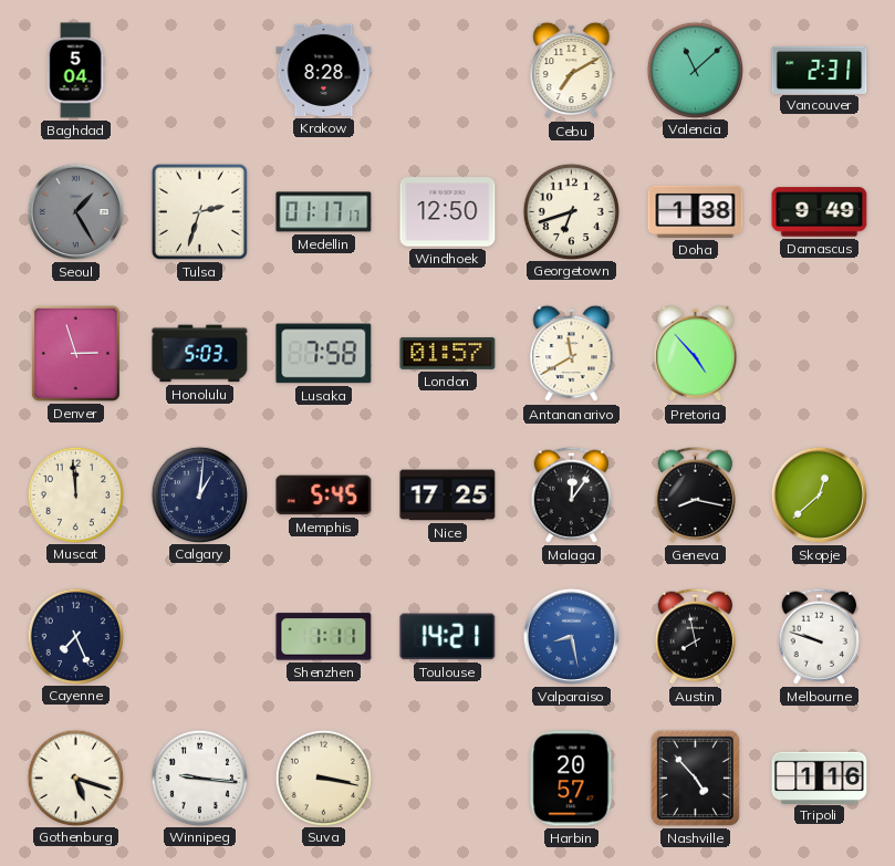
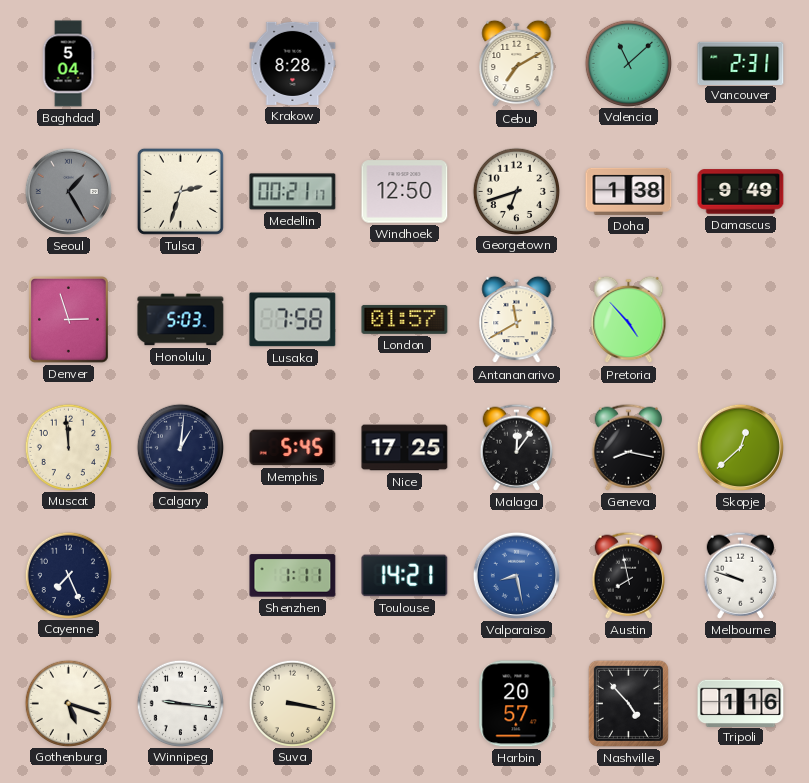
Medellin: 01:17 -> 00:21
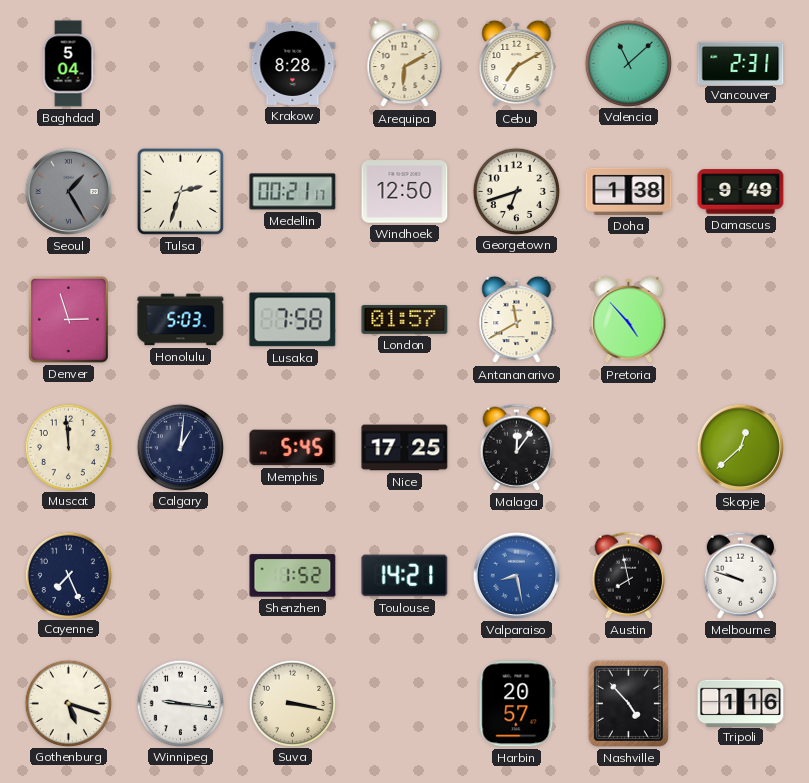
Arequipa: none -> 6:10
Geneva: 8:17 -> none
Shenzhen: 1:11 -> 1:52
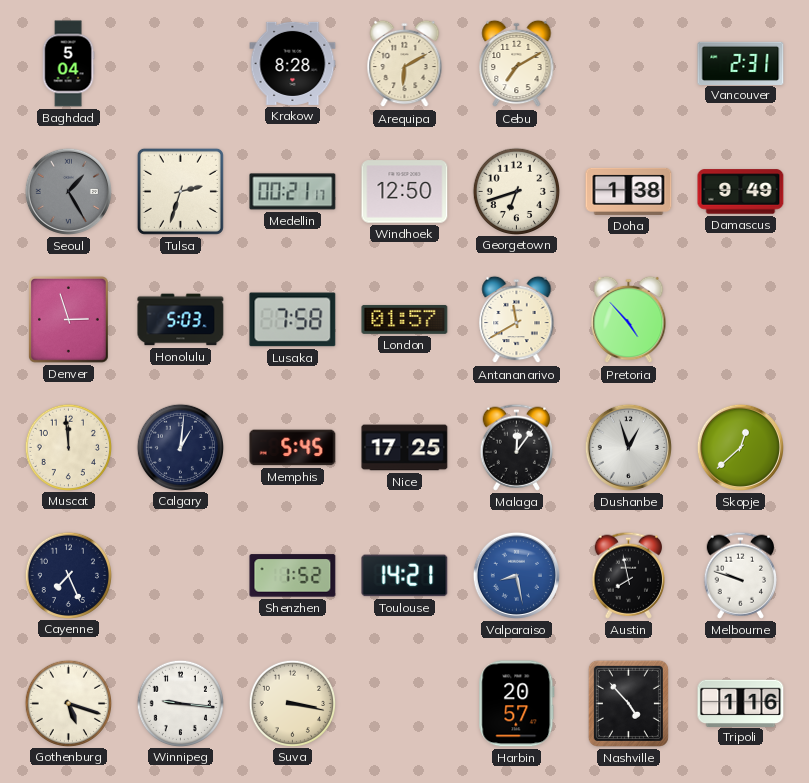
Valencia: 11:08 -> none
Dushanbe: none -> 12:57
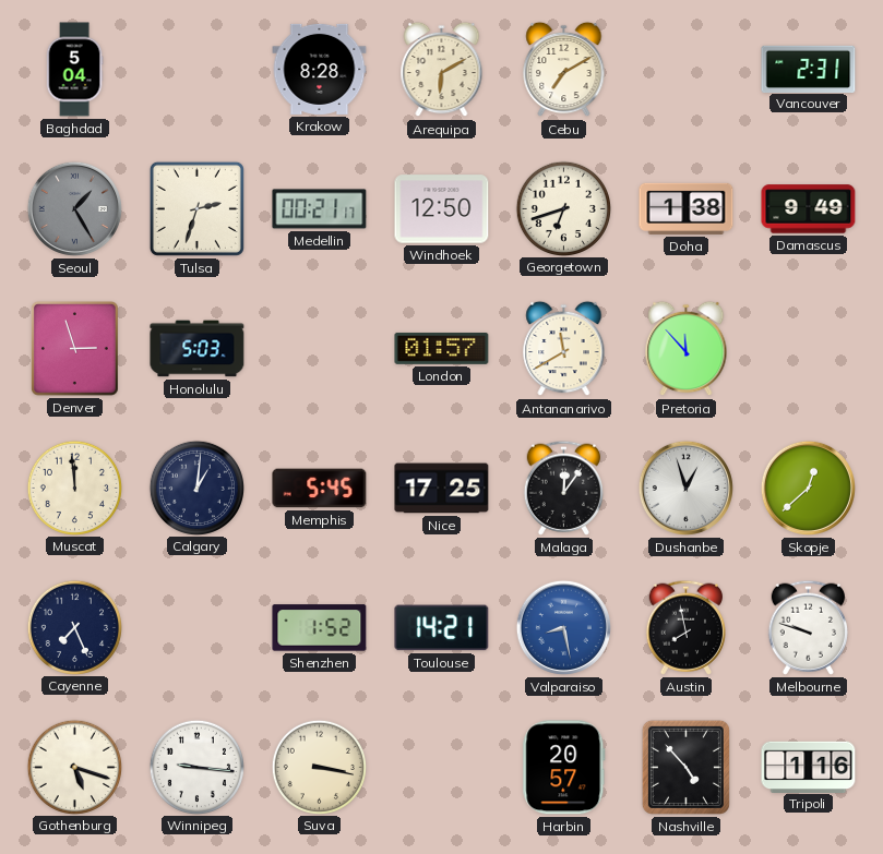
Lusaka: 7:58 -> none
Pretoria: 4:53 -> 11:53
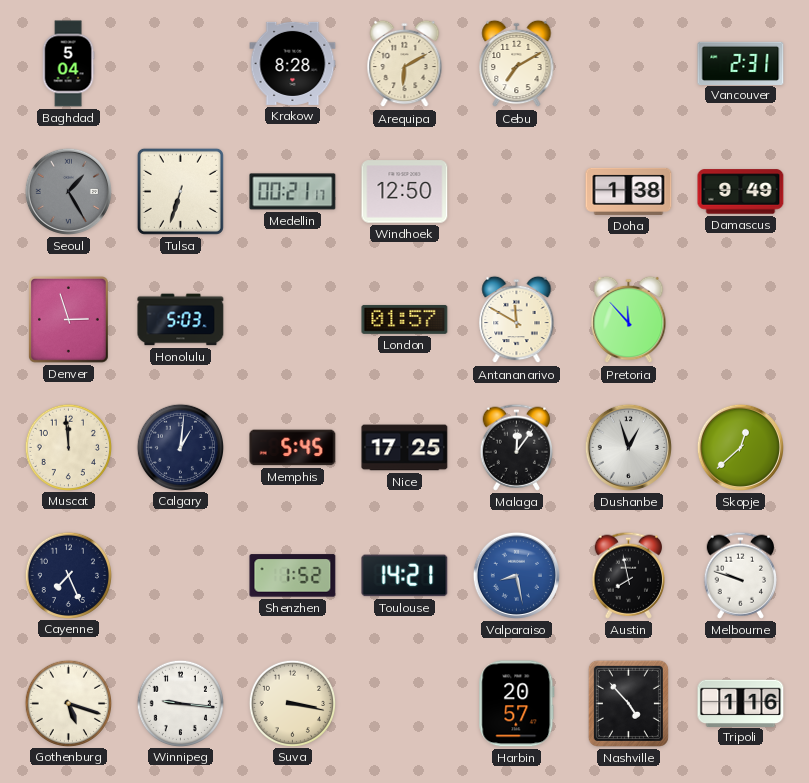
Tulsa: 2:33 -> 6:33
Georgetown: 6:42 -> none
Antananarivo: 11:40 -> 11:50
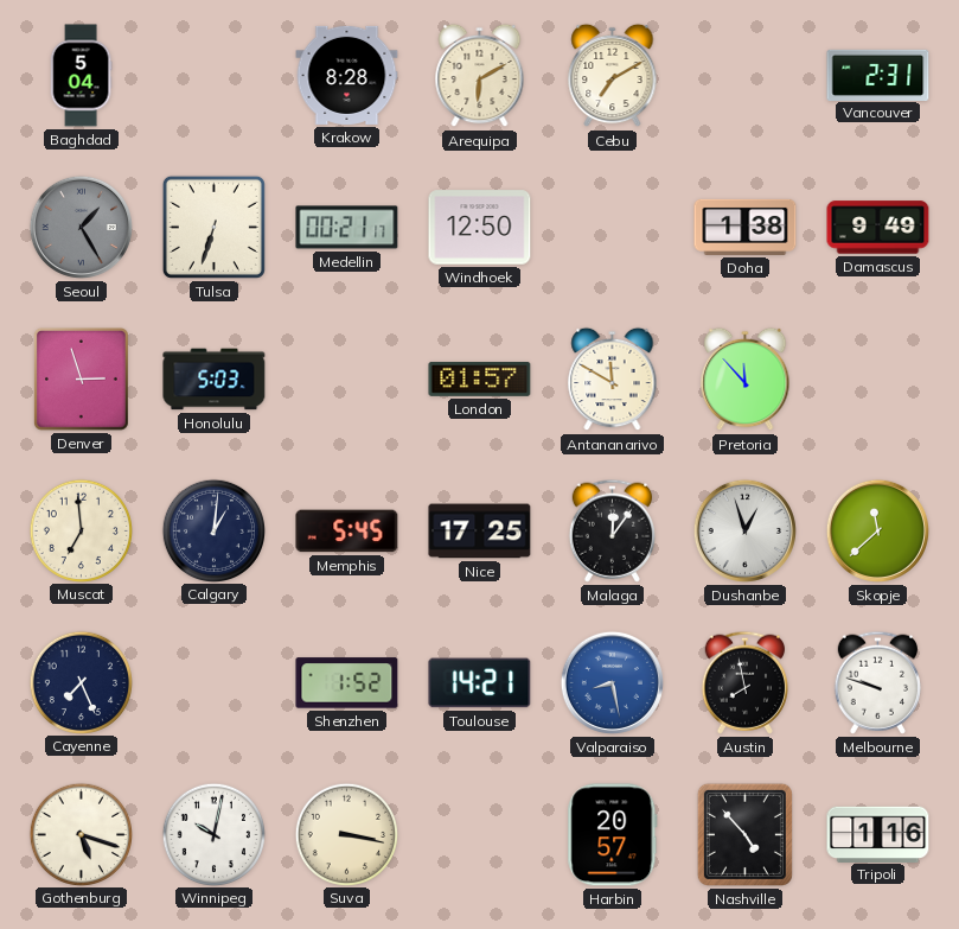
Muscat: 11:59 -> 6:59
Skopje: 12:38 -> 11:38
Winnipeg: 9:16 -> 10:02
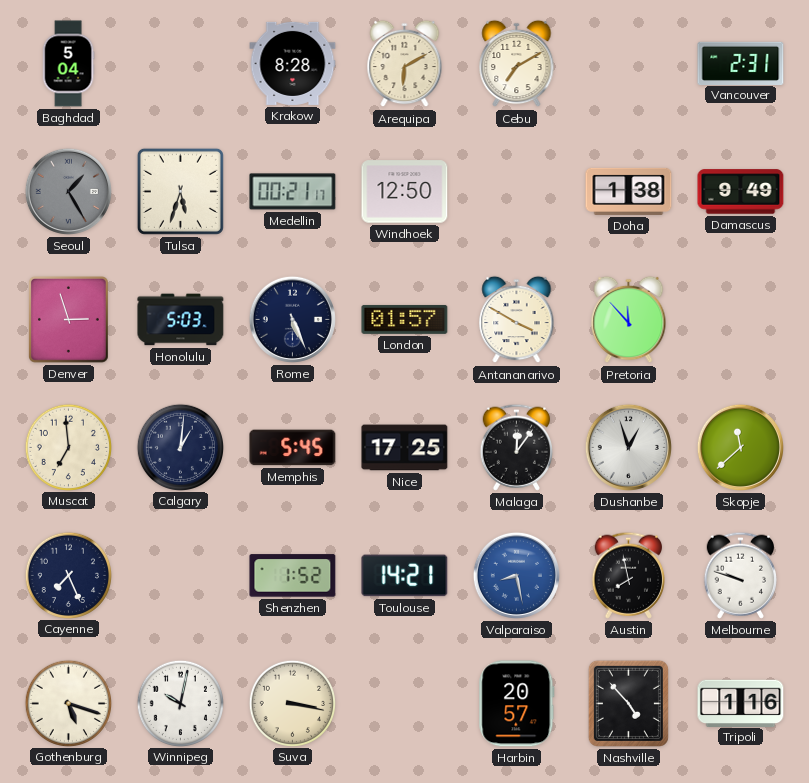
Tulsa: 6:33 -> 5:33
Rome: none -> 5:26
Antananarivo: 11:50 -> 3:50
